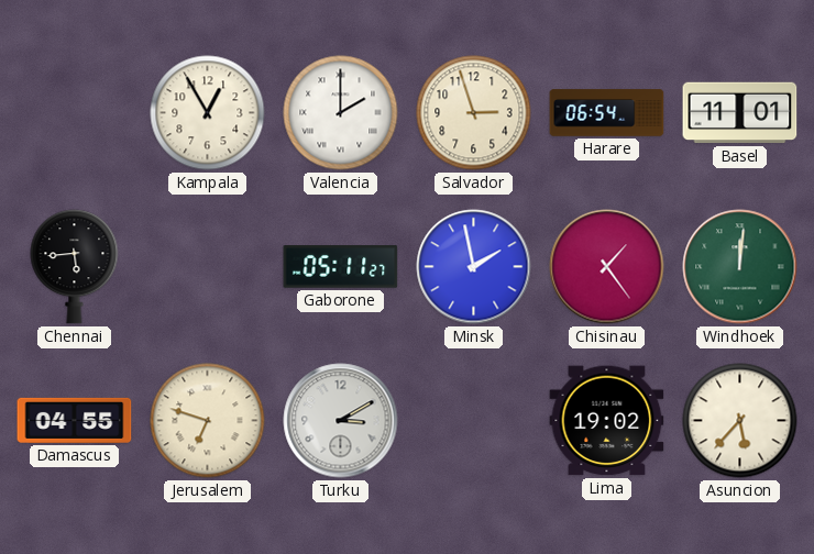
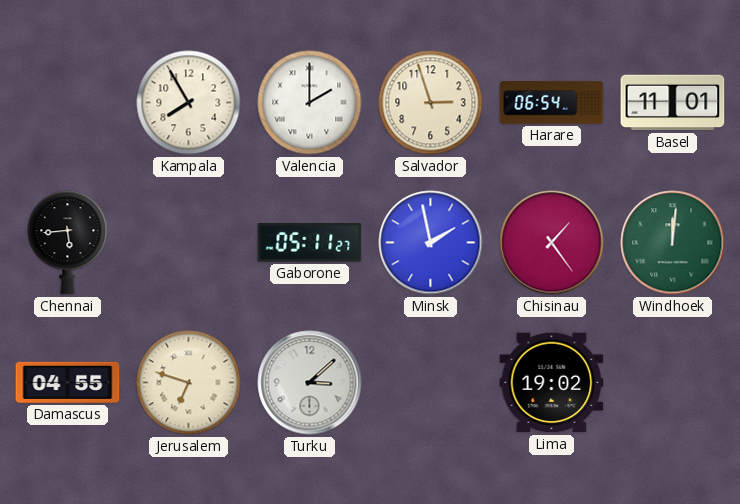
Kampala: 12:55 -> 7:55
Turku: 3:10 -> 3:08
Asuncion: 5:37 -> none
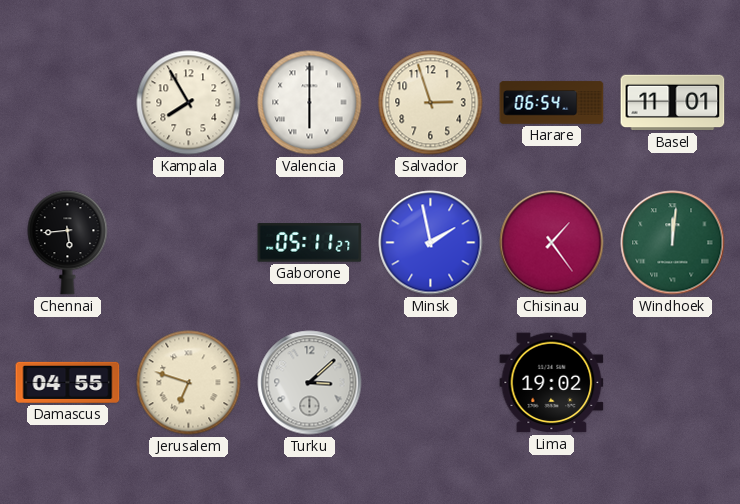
Valencia: 2:00 -> 6:00
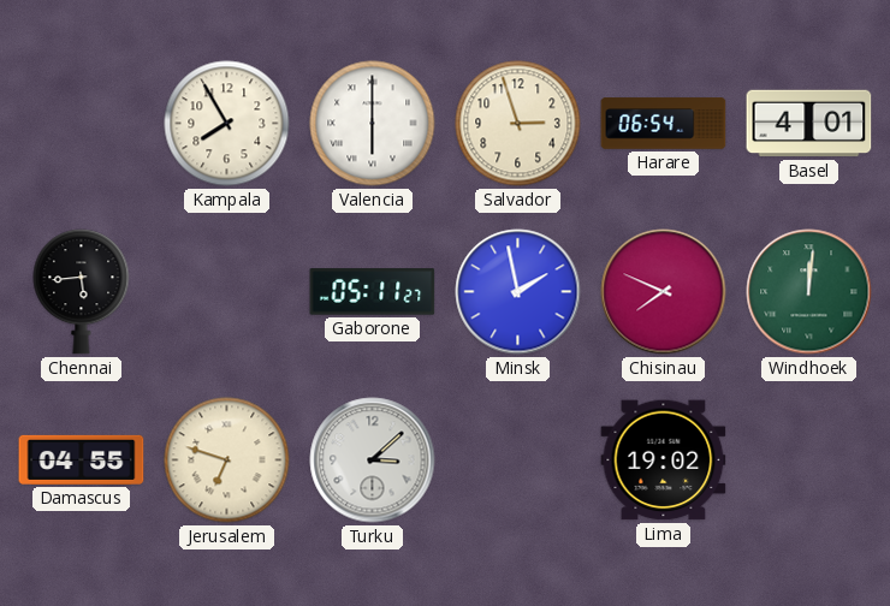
Basel: 11:01 -> 4:01
Chisinau: 1:24 -> 7:49
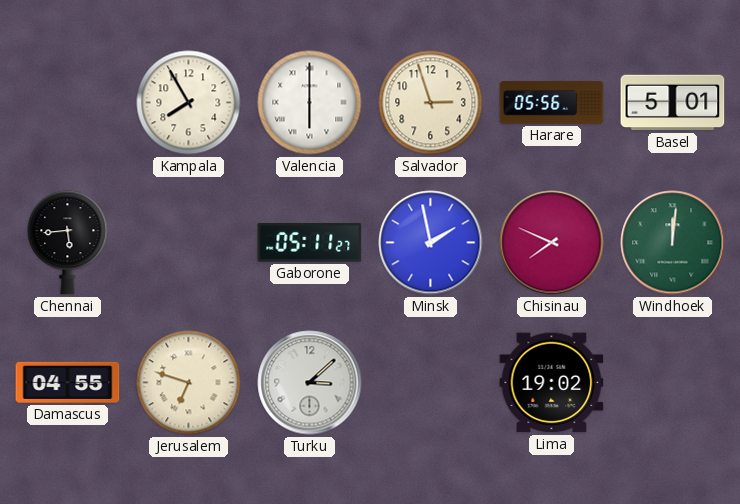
Harare: 06:54 -> 05:56
Basel: 4:01 -> 5:01
